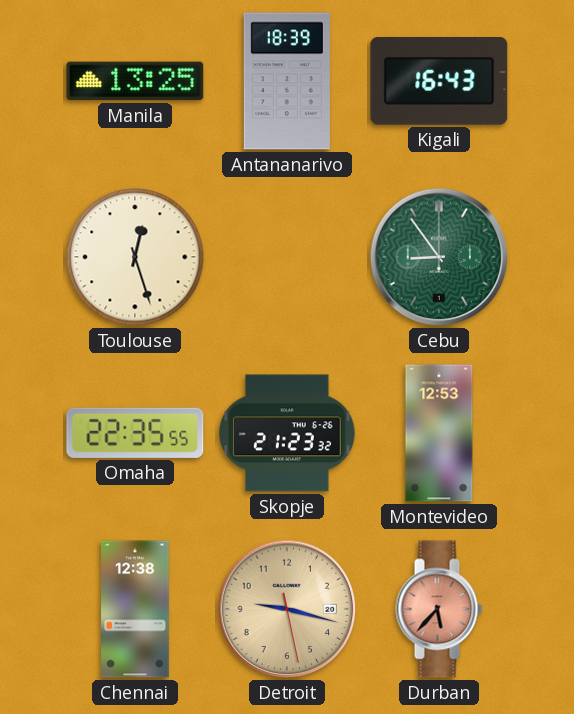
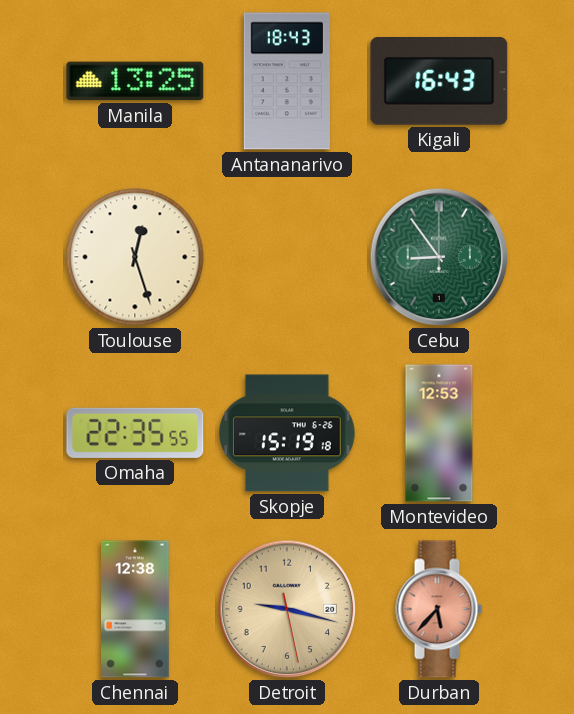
Antananarivo: 18:39 -> 18:43
Skopje: 21:23 -> 15:19
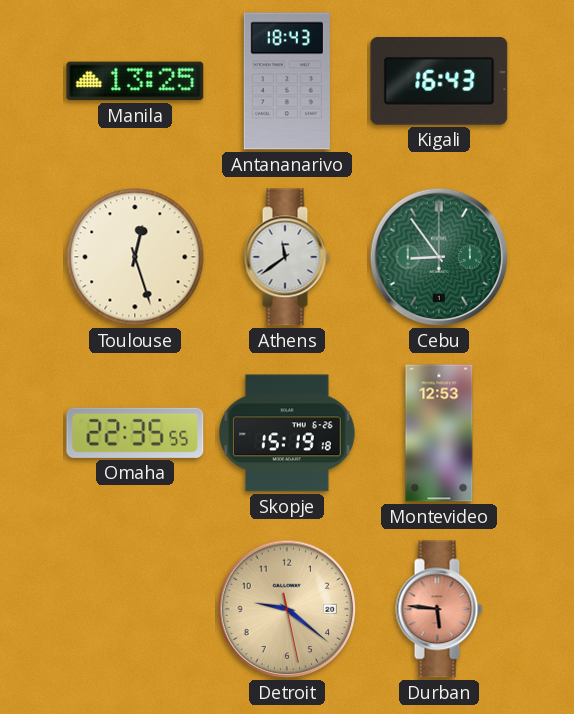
Athens: none -> 11:39
Chennai: 12:38 -> none
Detroit: 9:17 -> 9:21
Durban: 5:37 -> 5:46
